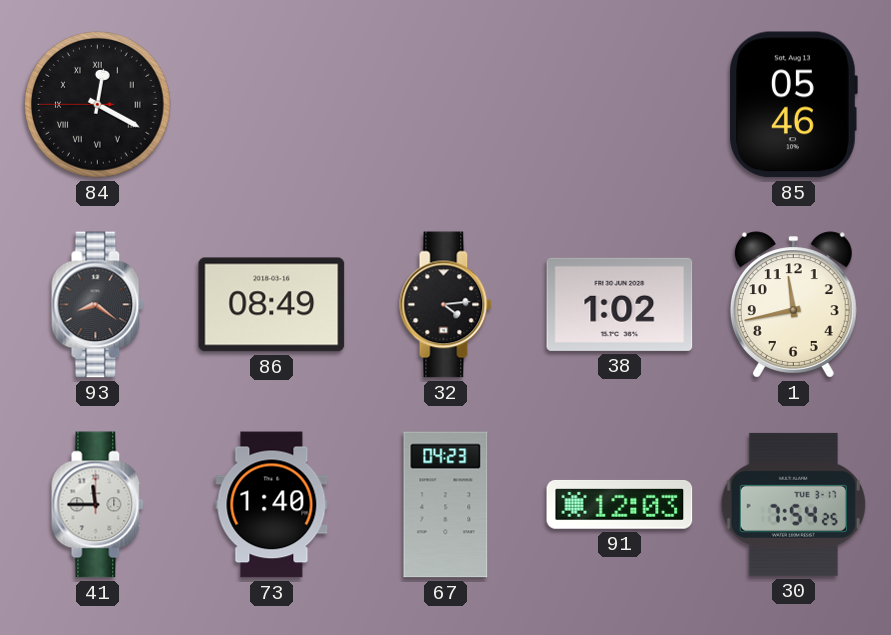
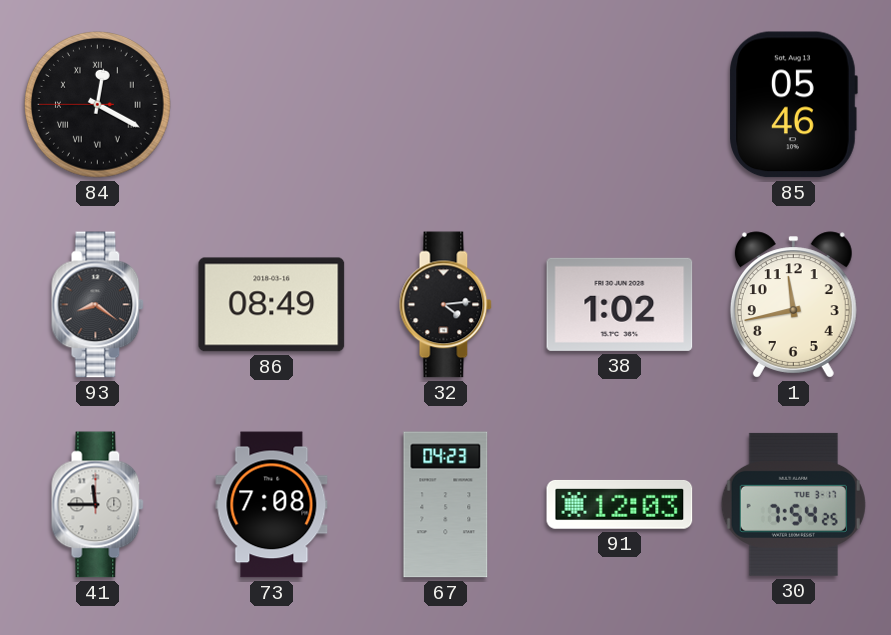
73: 1:40 -> 7:08
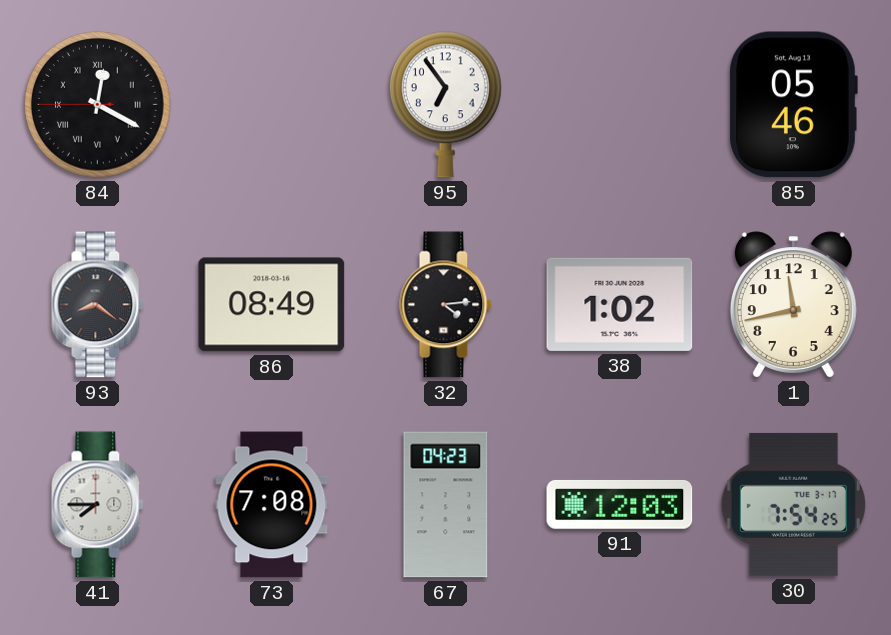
95: none -> 6:54
41: 11:45 -> 7:45
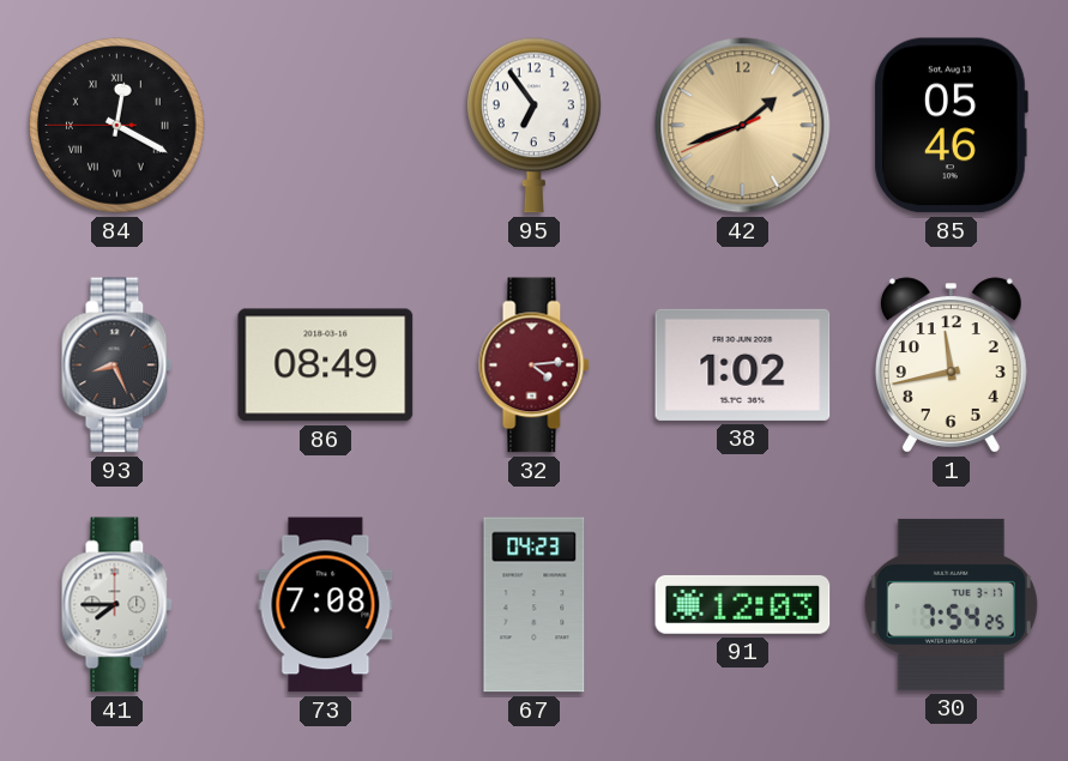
42: none -> 1:41
93: 8:21 -> 8:26
32 dial: black -> burgundy
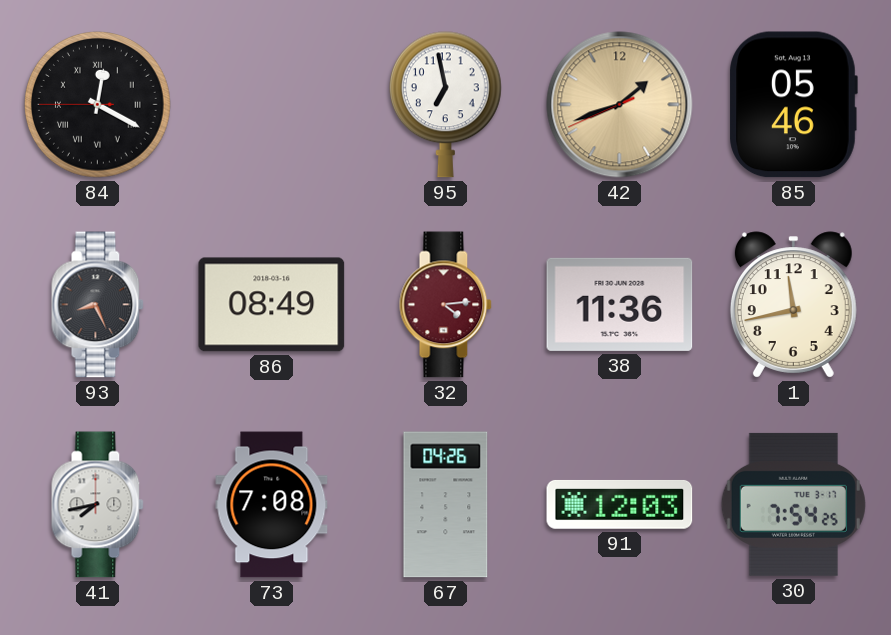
95: 6:54 -> 6:58
38: 1:02 -> 11:36
41: 7:45 -> 7:43
67: 04:23 -> 04:26
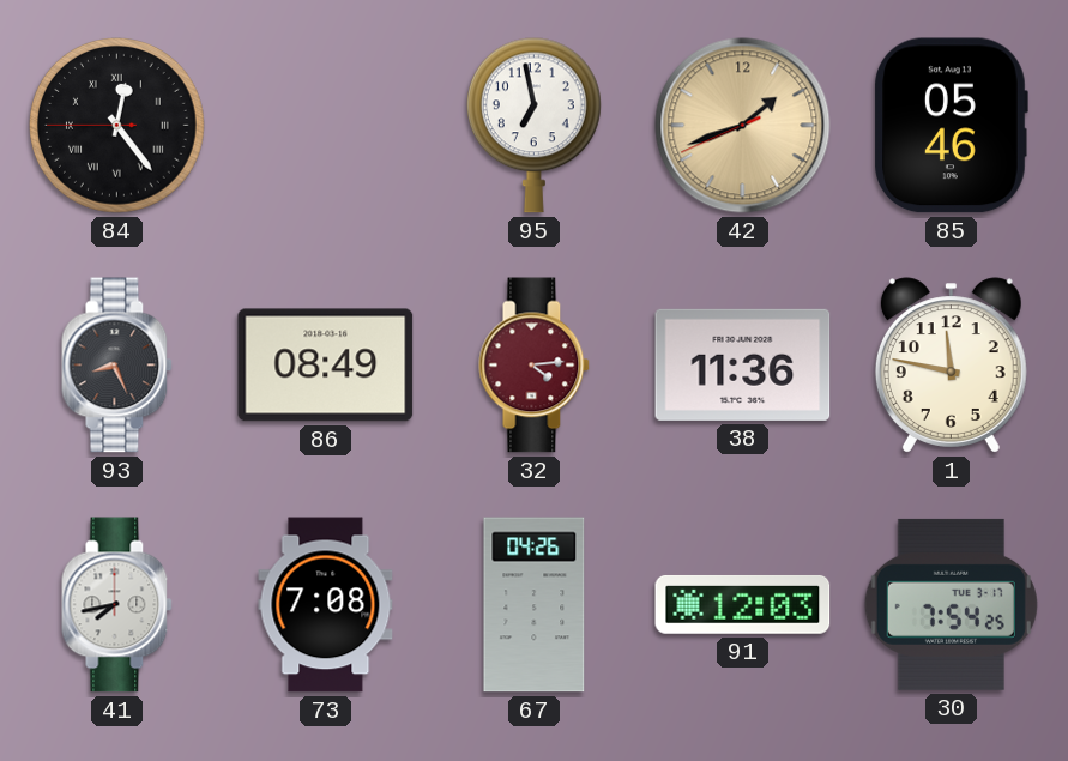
84: 12:19 -> 12:23
1: 11:43 -> 11:47
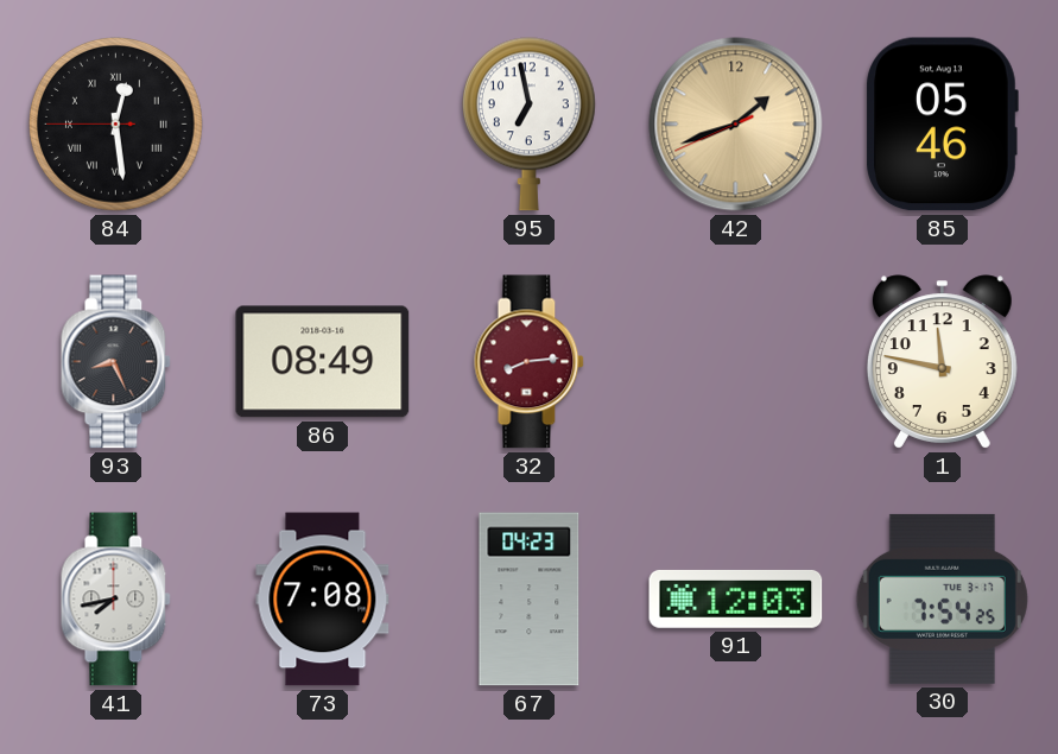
84: 12:23 -> 12:28
32: 4:14 -> 8:14
38: 11:36 -> none
67: 04:26 -> 04:23
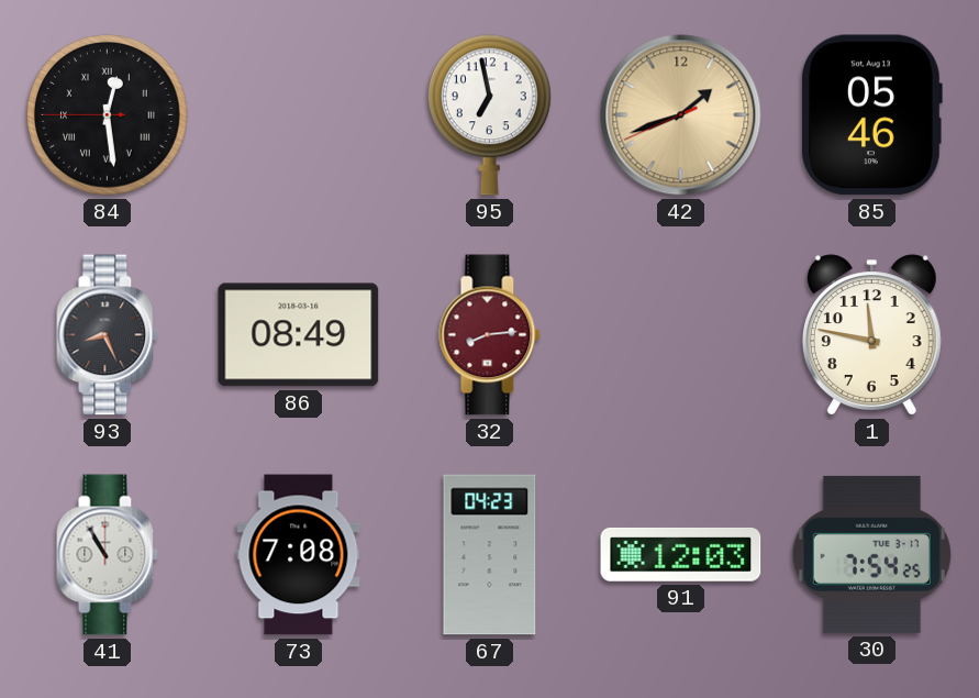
41: 7:43 -> 10:55
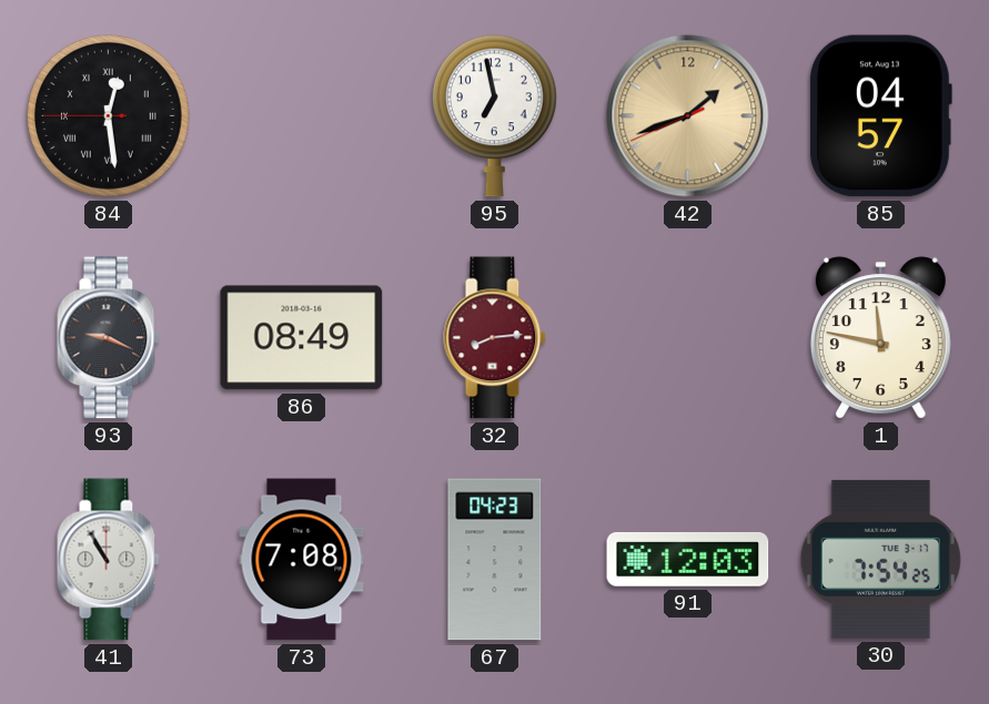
85: 05:46 -> 04:57
93: 8:26 -> 9:19
